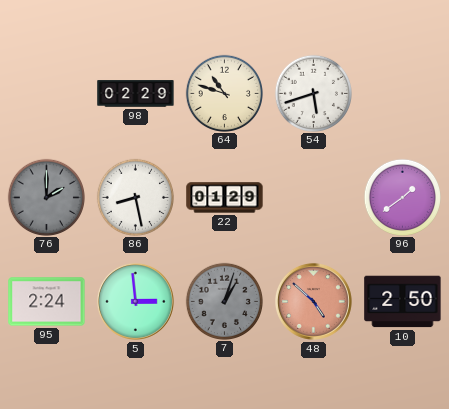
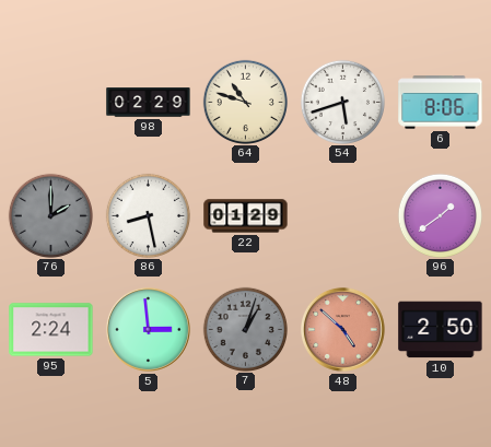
6: none -> 8:06
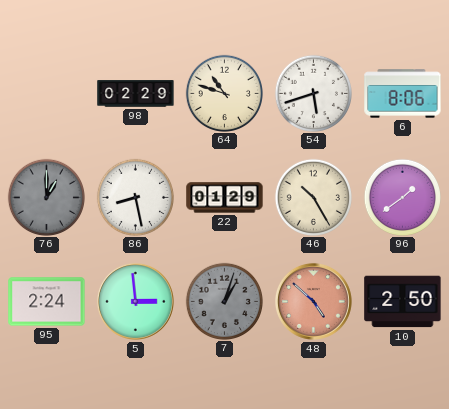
76: 2:00 -> 1:00
46: none -> 10:25
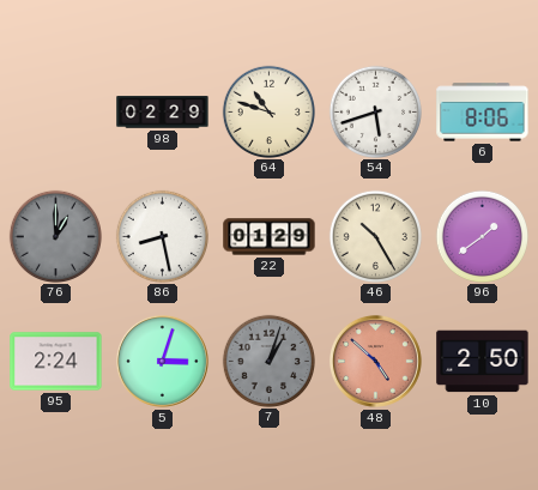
5: 2:59 -> 3:03
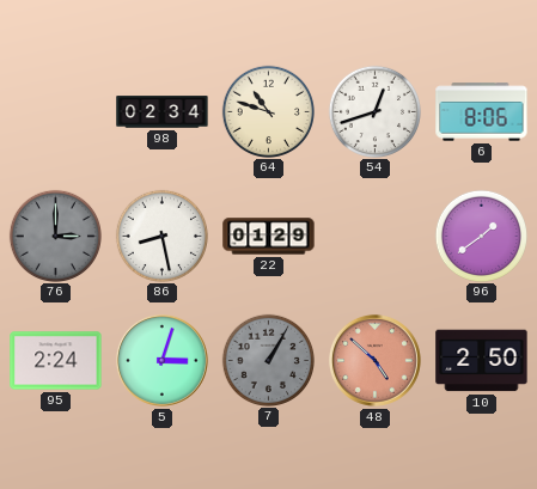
98: 02:29 -> 02:34
54: 5:42 -> 12:42
76: 1:00 -> 3:00
46: 10:25 -> none
7: 1:03 -> 1:05
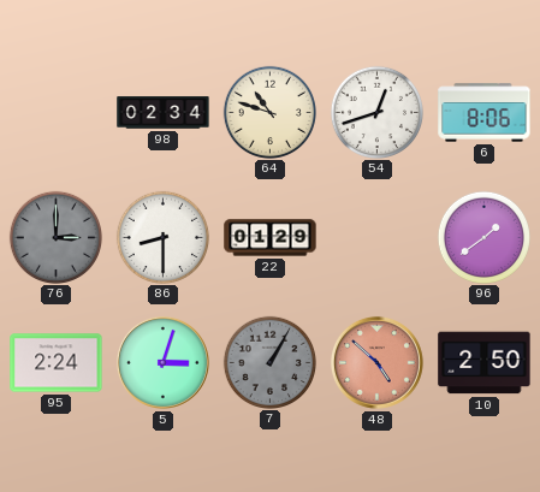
86: 8:28 -> 8:30
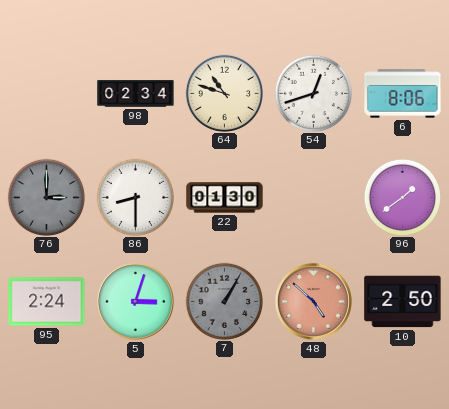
22: 01:29 -> 01:30
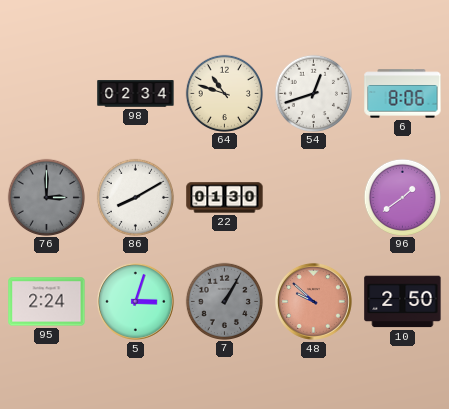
86: 8:30 -> 8:10
48: 4:52 -> 9:52
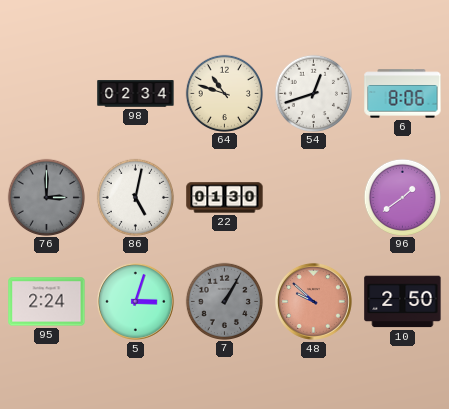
86: 8:10 -> 5:02
